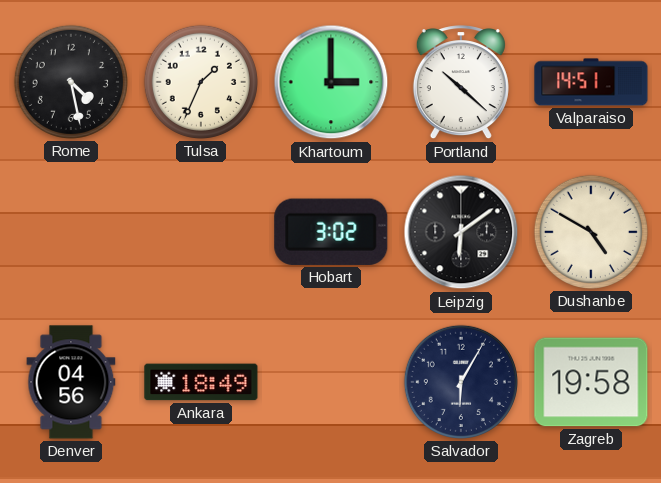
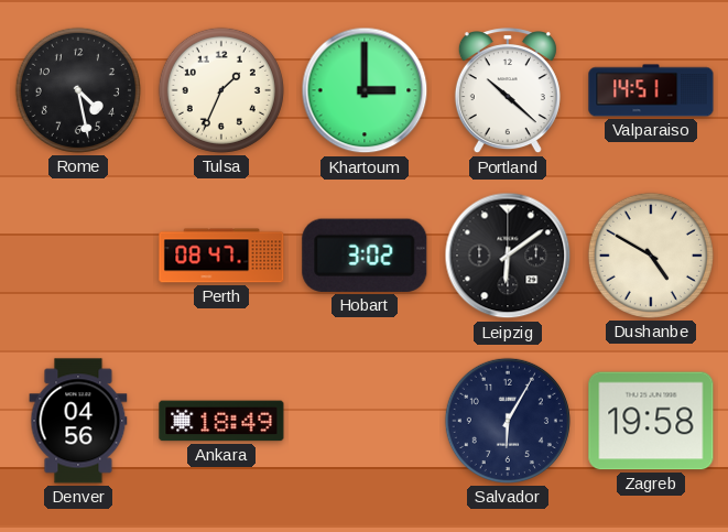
Perth: none -> 08:47
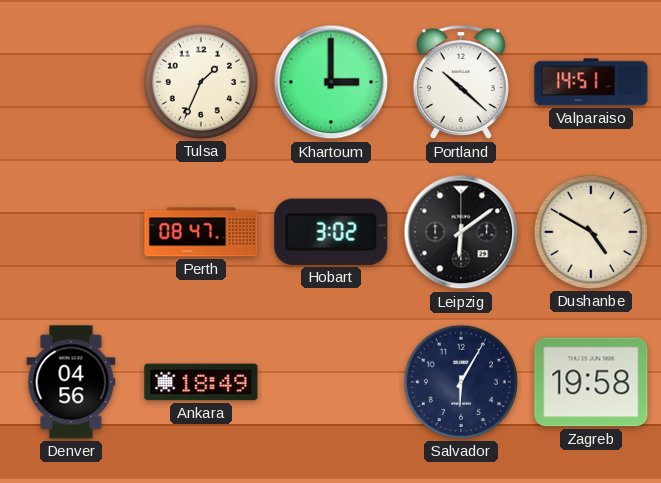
Rome: 4:28 -> none
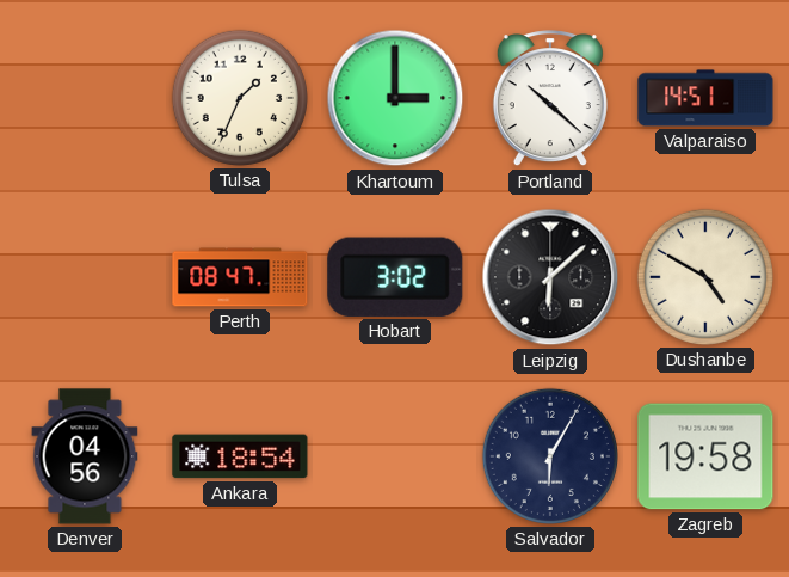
Leipzig: 6:09 -> 6:08
Ankara: 18:49 -> 18:54
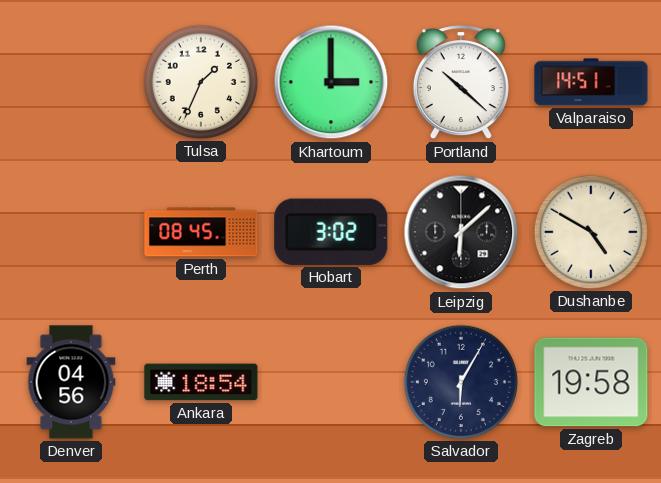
Perth: 08:47 -> 08:45
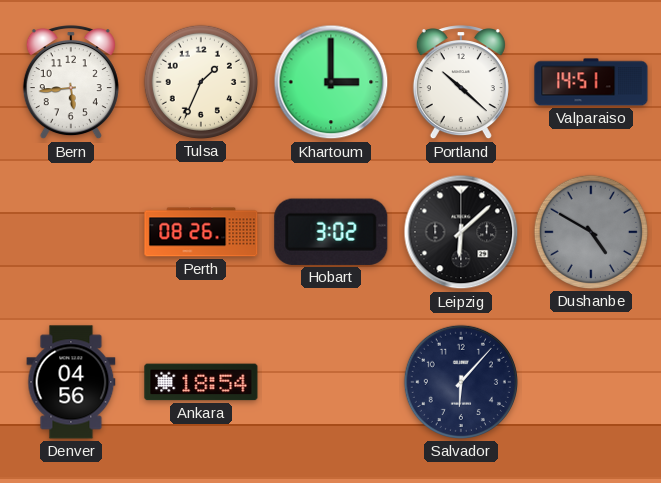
Bern: none -> 5:44
Perth: 08:45 -> 08:26
Dushanbe dial: cream -> grey
Salvador: 6:05 -> 6:07
Zagreb: 19:58 -> none
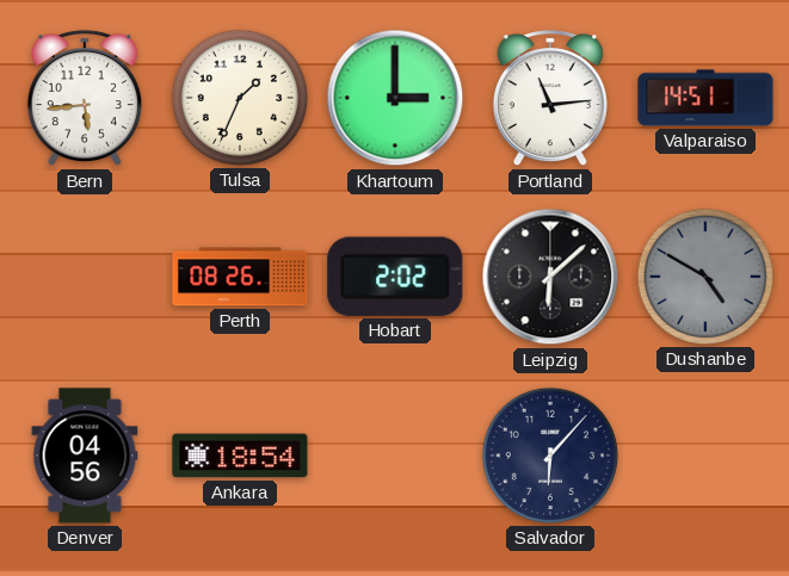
Portland: 10:22 -> 11:14
Hobart: 3:02 -> 2:02
